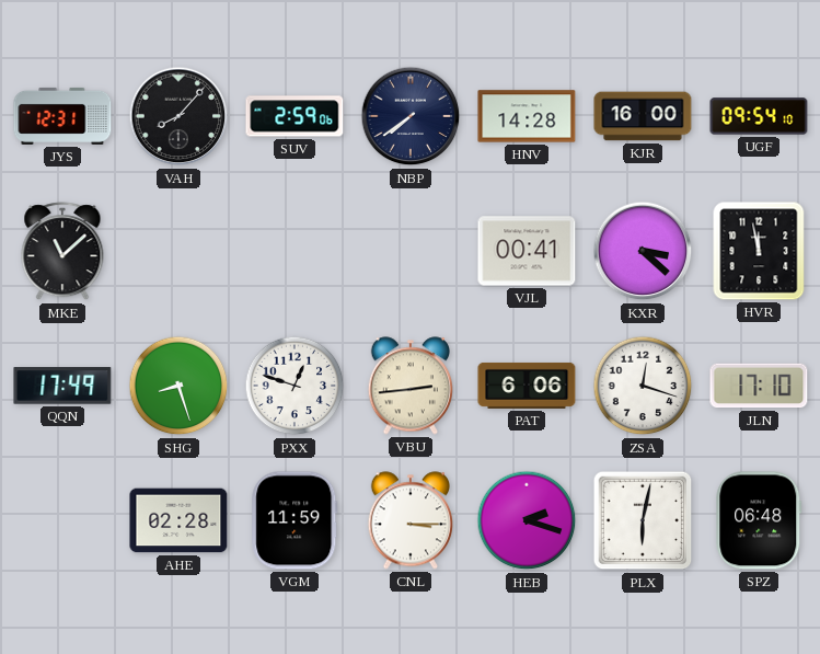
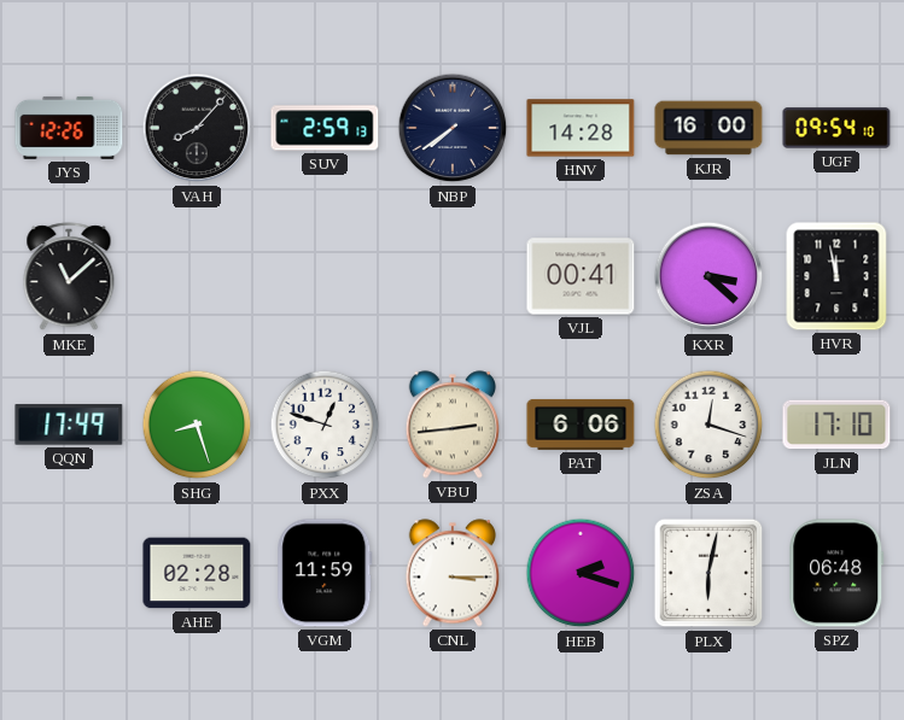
JYS: 12:31 -> 12:26
SUV: 2:59:06 -> 2:59:13
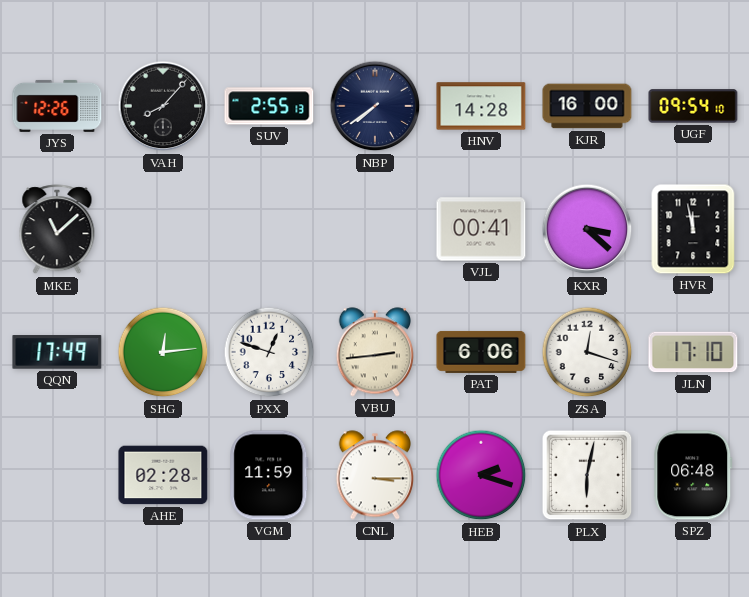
SUV: 2:59 -> 2:55
SHG: 8:27 -> 12:14
